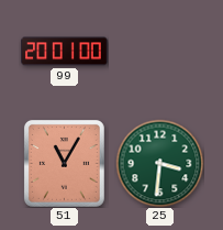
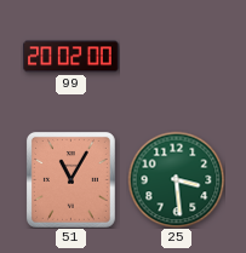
99: 20:01 -> 20:02
25: 3:31 -> 3:29
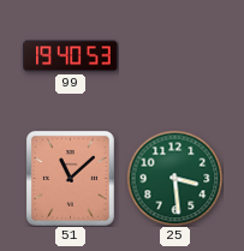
99: 20:02 -> 19:40
51: 11:05 -> 11:08
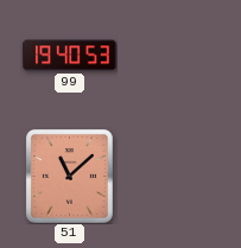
25: 3:29 -> none
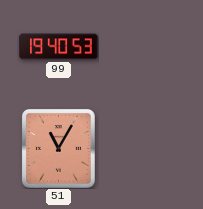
51: 11:08 -> 11:05
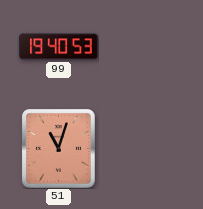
51: 11:05 -> 11:03
